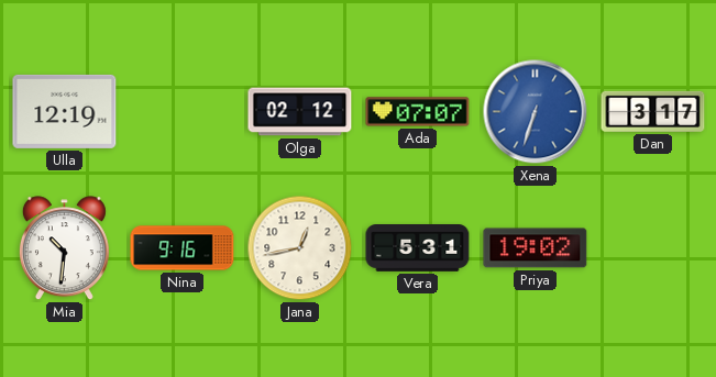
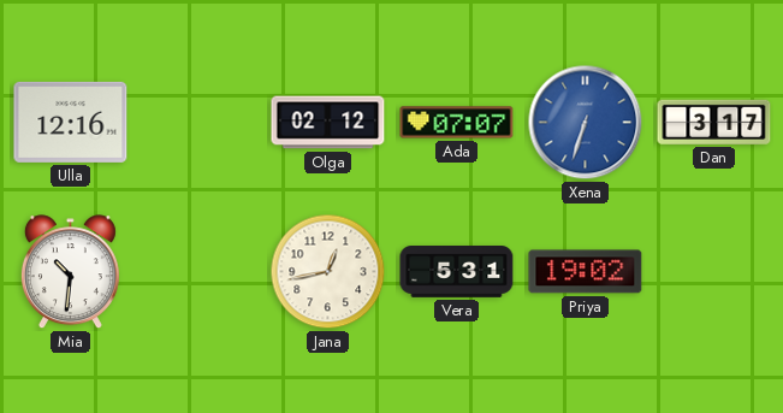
Ulla: 12:19 -> 12:16
Nina: 9:16 -> none
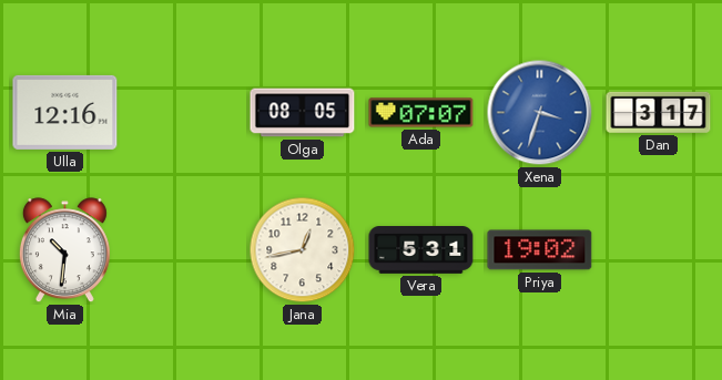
Olga: 02:12 -> 08:05
Xena: 6:33 -> 3:33
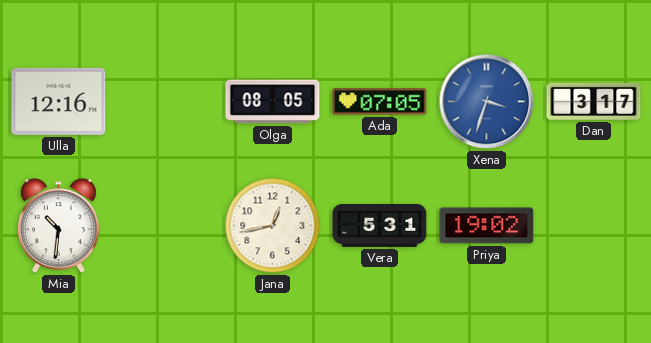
Ada: 07:07 -> 07:05
